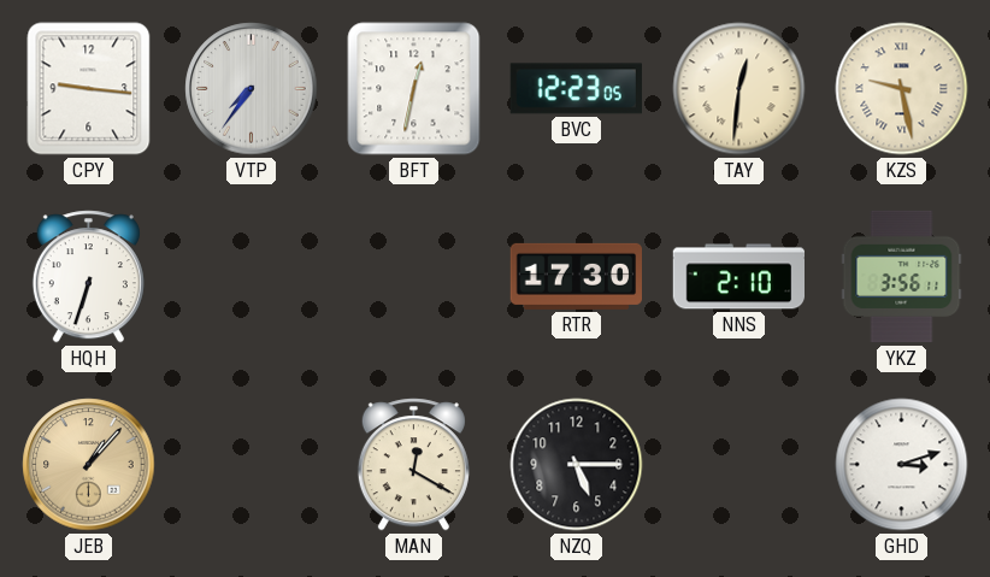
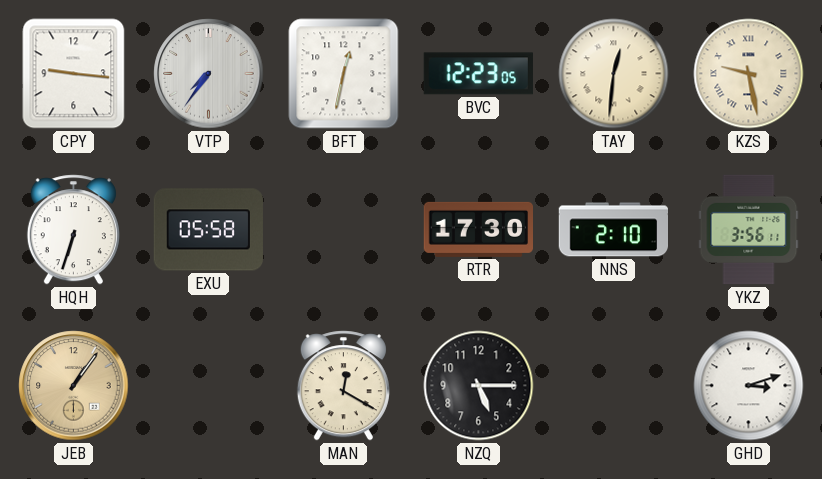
EXU: none -> 05:58
JEB: 1:07 -> 1:06
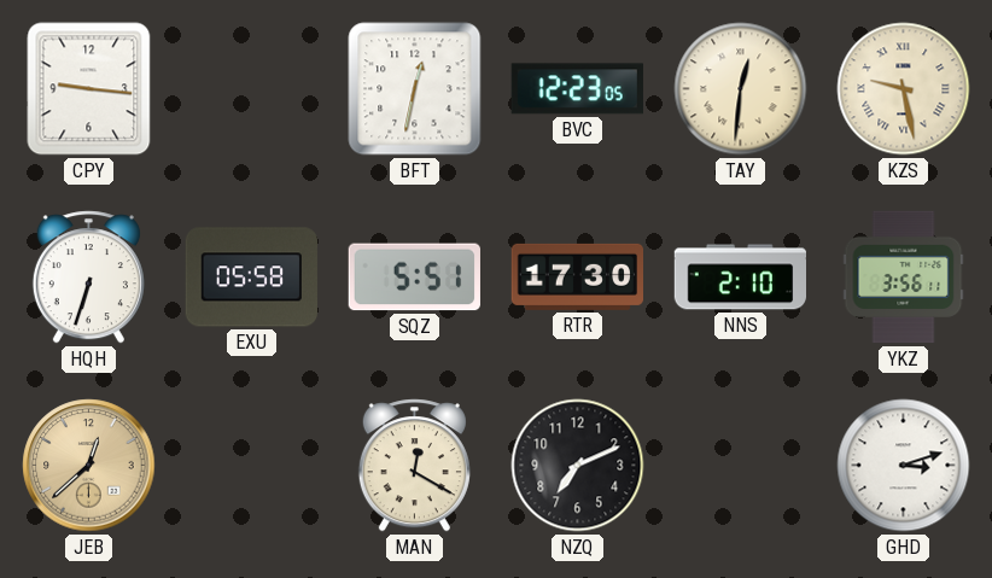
VTP: 7:36 -> none
SQZ: none -> 5:51
JEB: 1:06 -> 12:38
NZQ: 5:15 -> 7:11
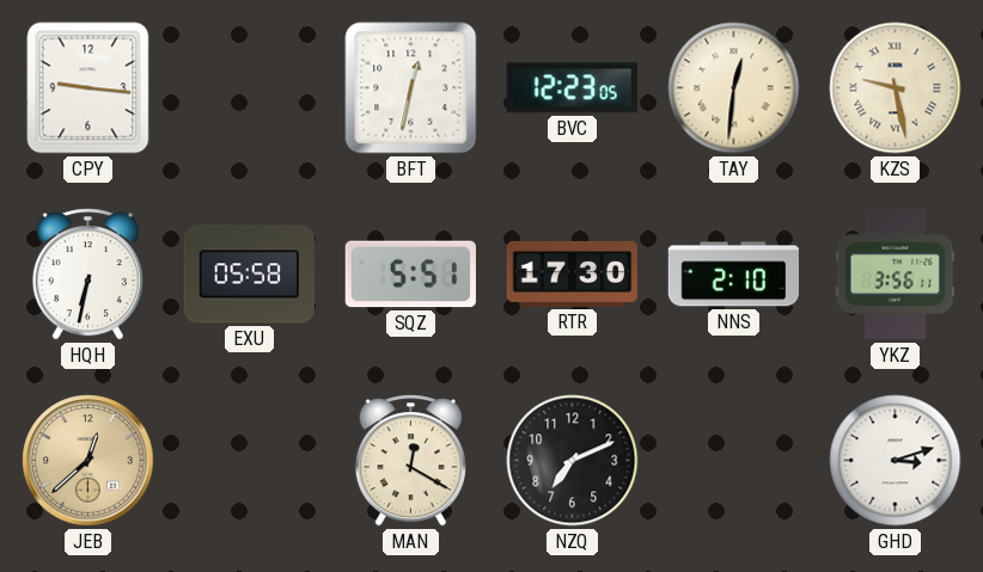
HQH: 6:33 -> 6:32
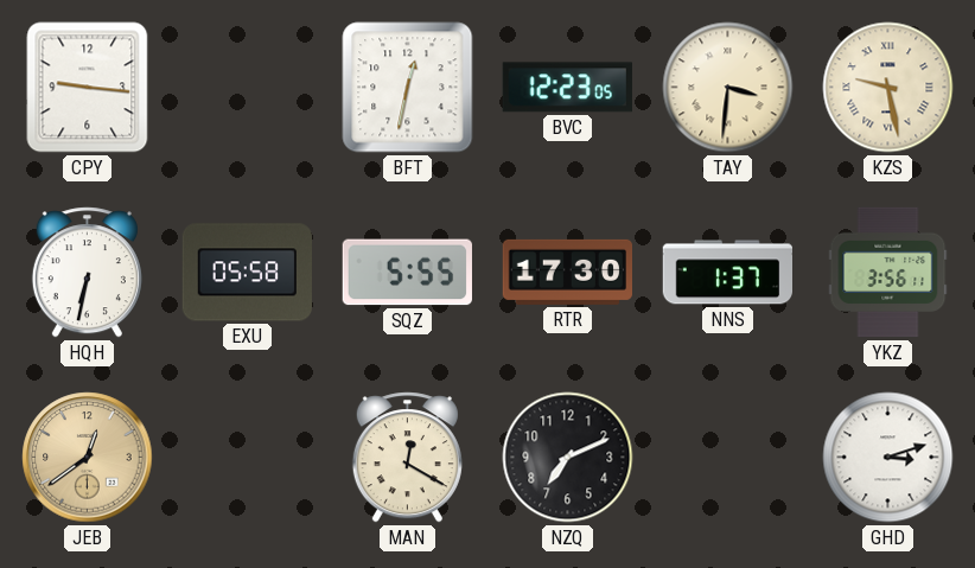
TAY: 12:31 -> 3:31
SQZ: 5:51 -> 5:55
NNS: 2:10 -> 1:37
JEB: 12:38 -> 12:39
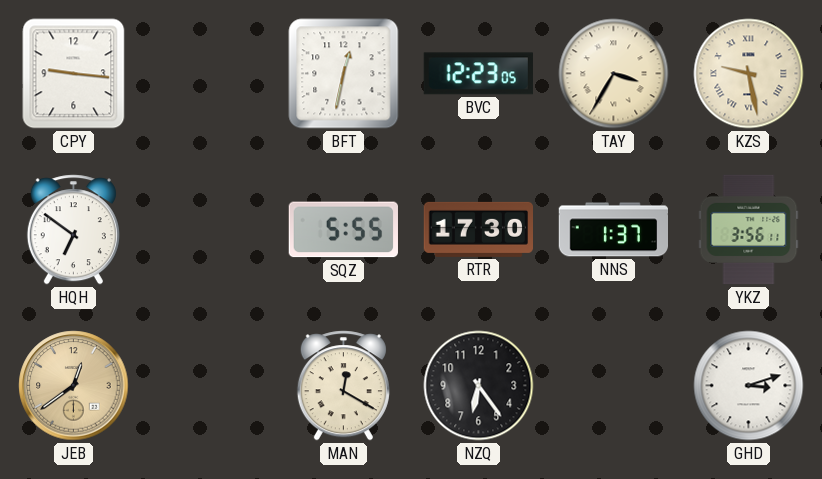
TAY: 3:31 -> 3:35
HQH: 6:32 -> 6:51
EXU: 05:58 -> none
NZQ: 7:11 -> 6:24
